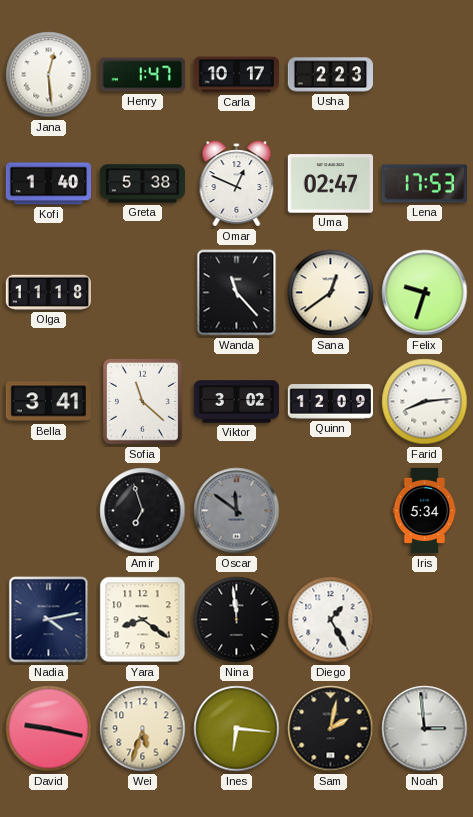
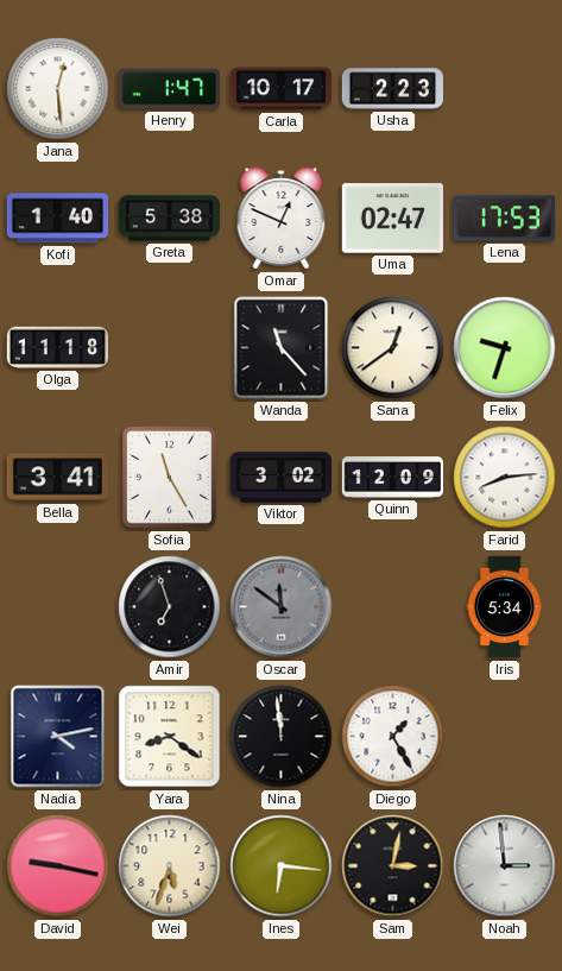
Sofia: 11:22 -> 11:25
Sam: 2:02 -> 3:02
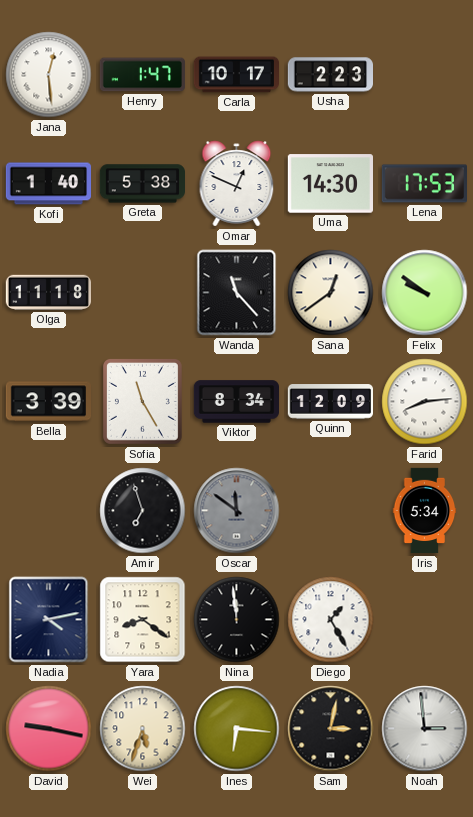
Uma: 02:47 -> 14:30
Felix: 9:33 -> 9:51
Bella: 3:41 -> 3:39
Viktor: 3:02 -> 8:34
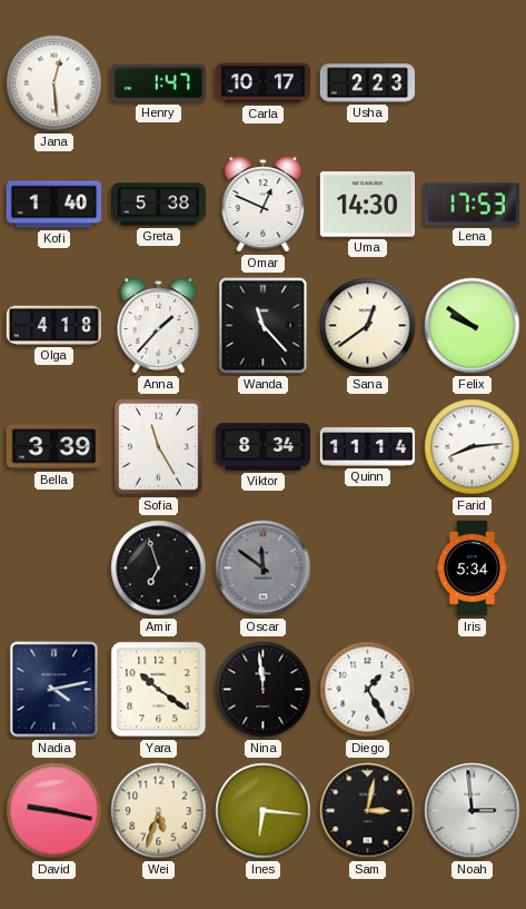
Olga: 11:18 -> 4:18
Anna: none -> 1:37
Quinn: 12:09 -> 11:14
Yara: 8:21 -> 10:21
